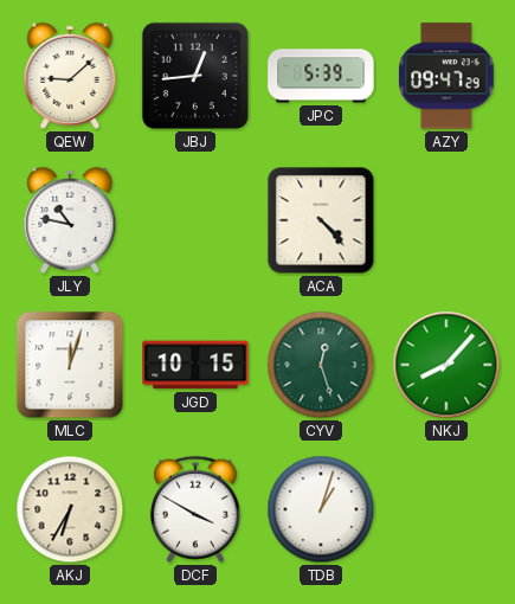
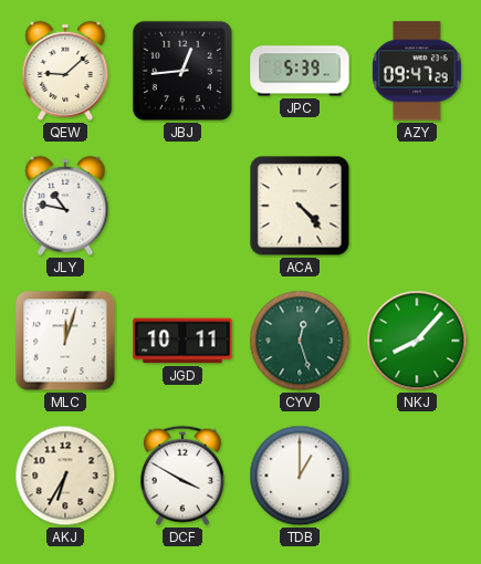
JGD: 10:15 -> 10:11
TDB: 1:03 -> 1:00
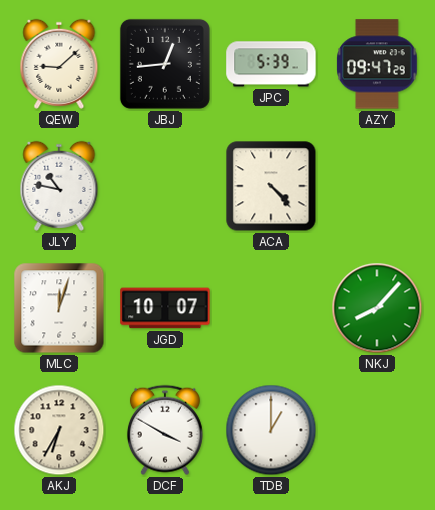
JGD: 10:11 -> 10:07
CYV: 12:27 -> none
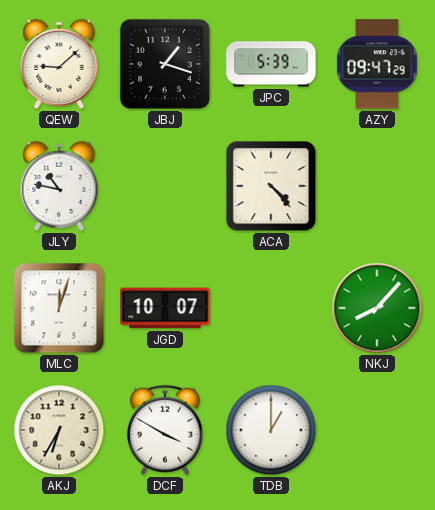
JBJ: 12:44 -> 1:18
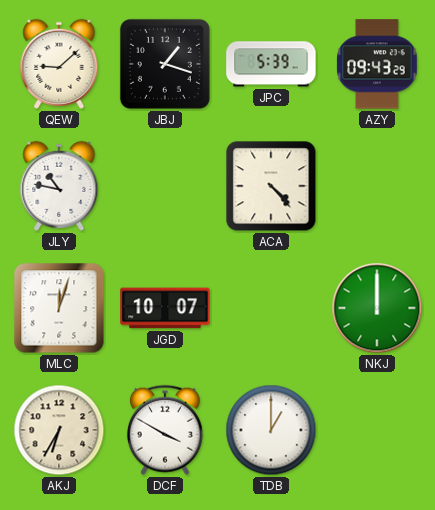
AZY: 09:47 -> 09:43
NKJ: 8:07 -> 12:00
